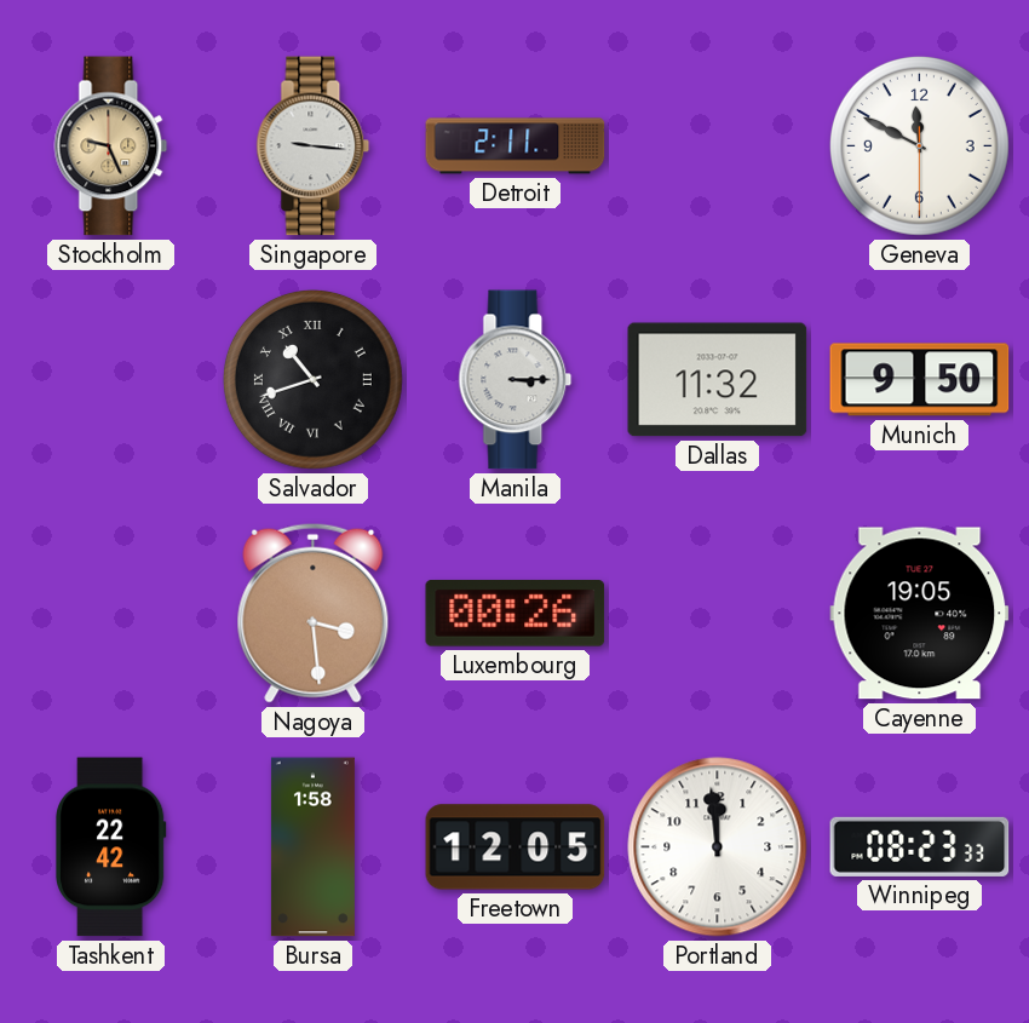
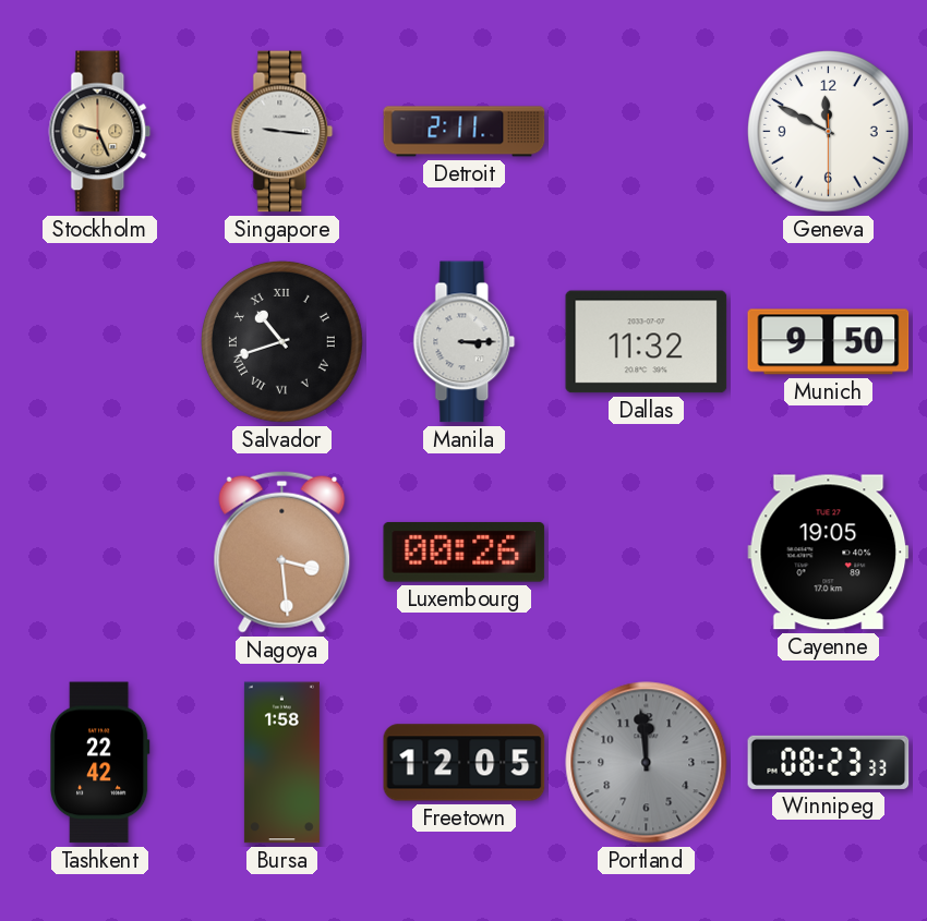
Portland dial: white -> grey
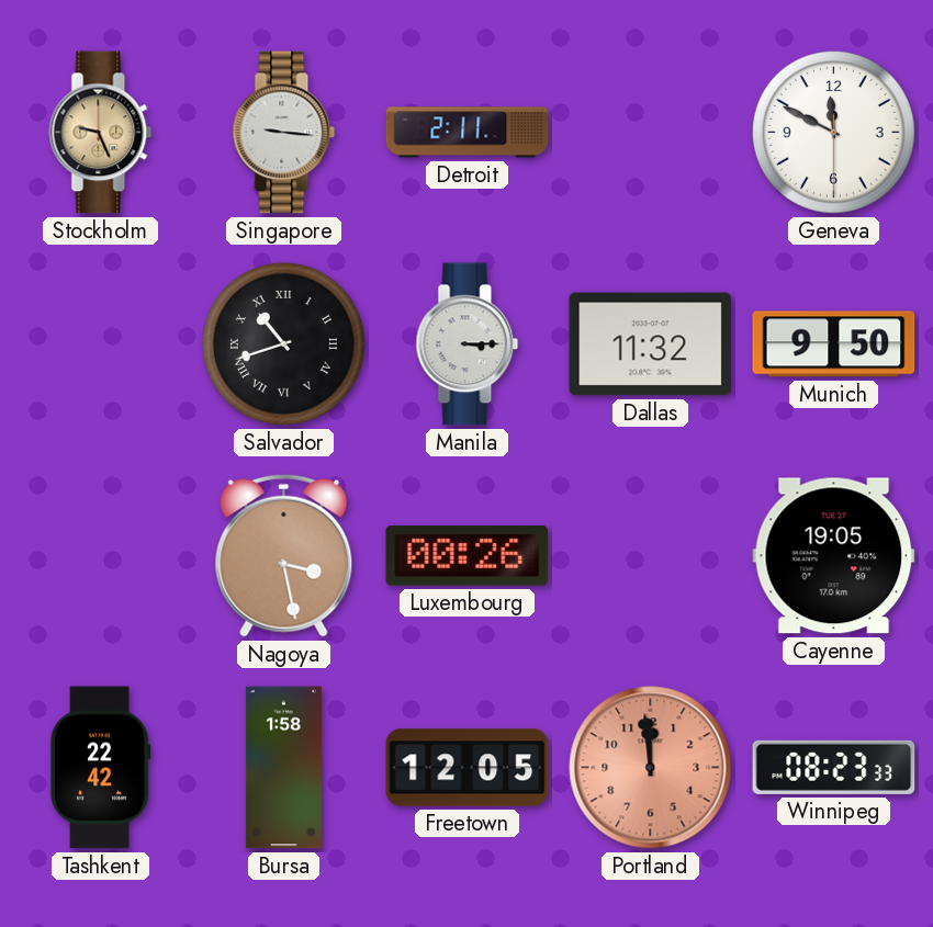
Nagoya: 3:29 -> 3:28
Portland dial: grey -> salmon
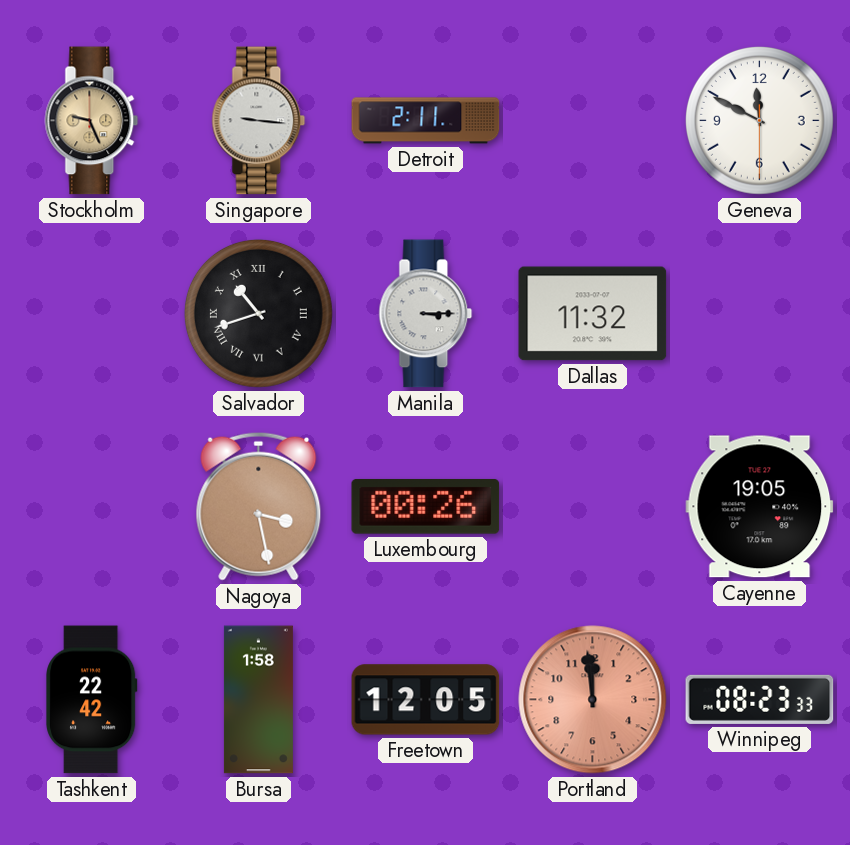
Munich: 9:50 -> none
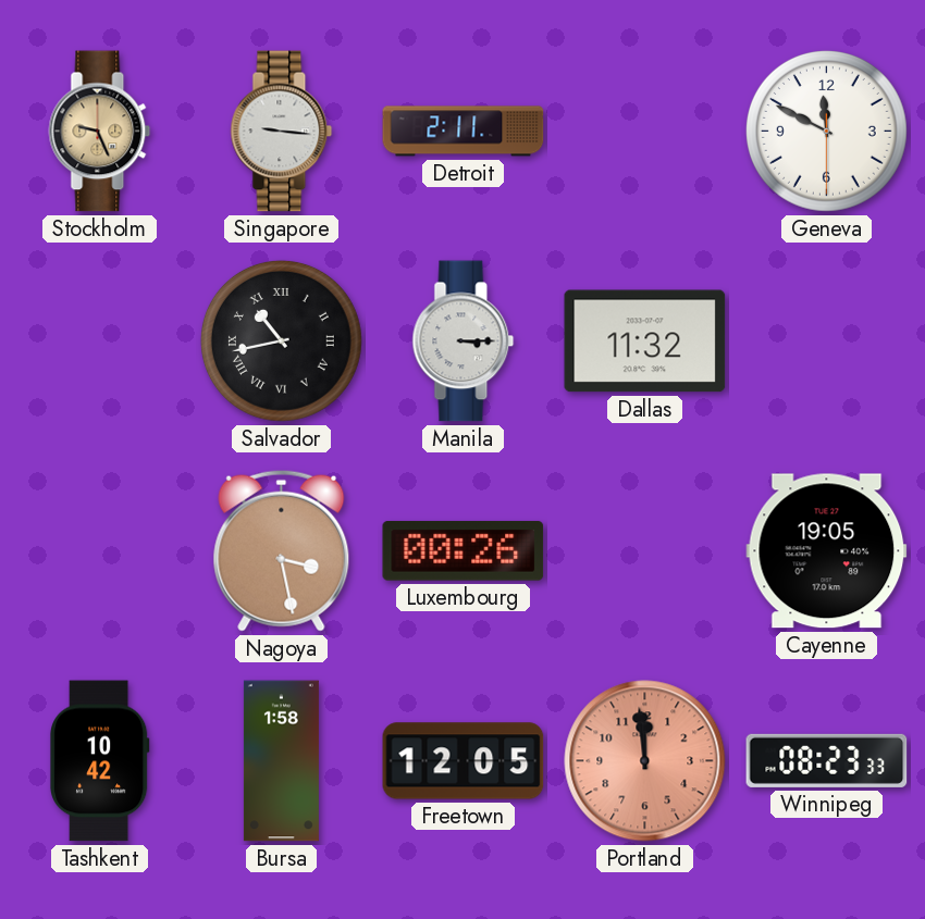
Salvador: 10:42 -> 10:43
Tashkent: 22:42 -> 10:42
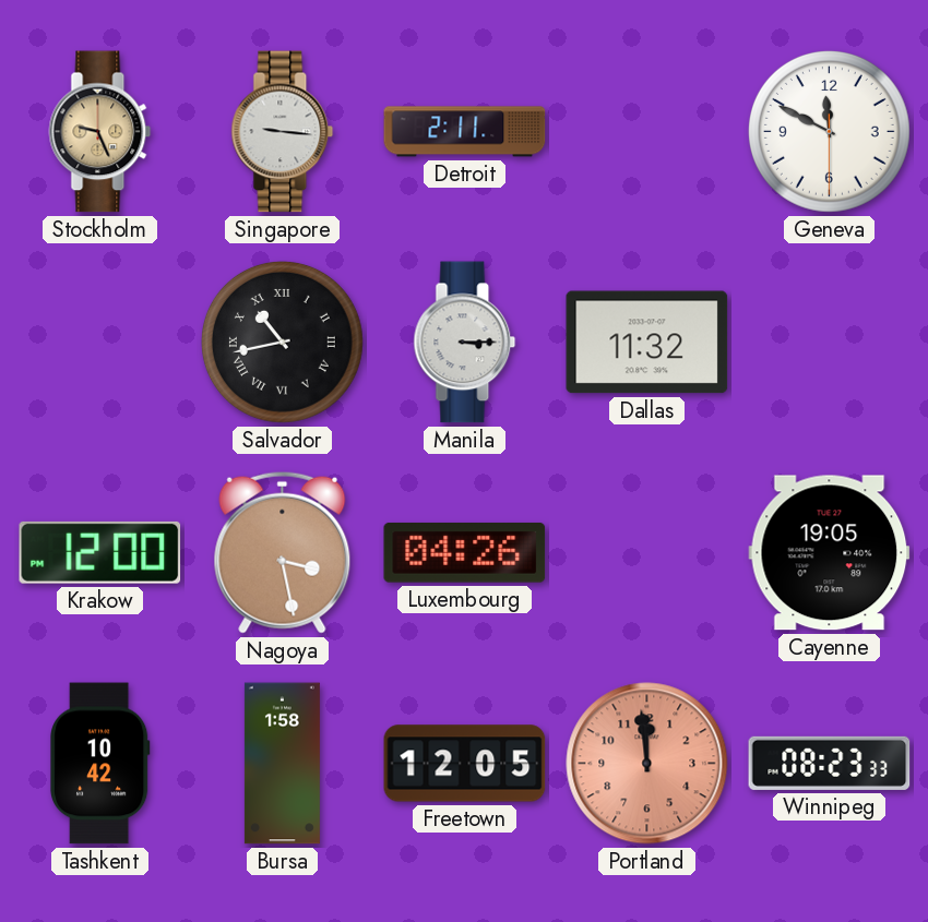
Krakow: none -> 12:00
Luxembourg: 00:26 -> 04:26
